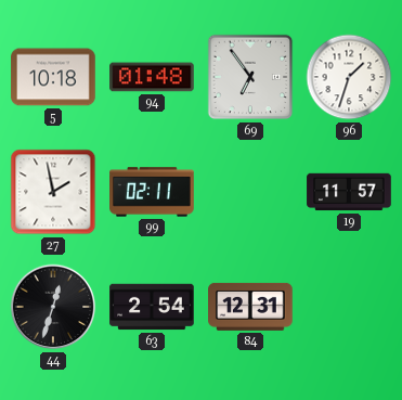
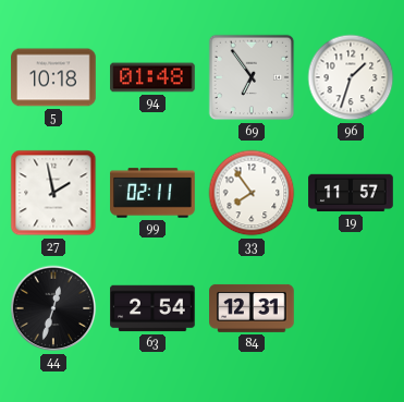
33: none -> 7:54
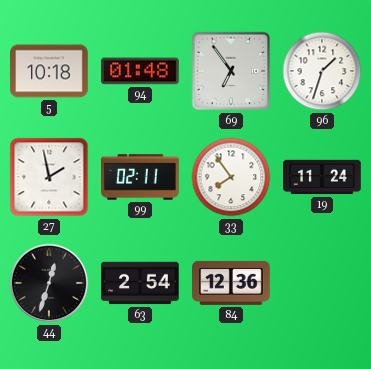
19: 11:57 -> 11:24
84: 12:31 -> 12:36
